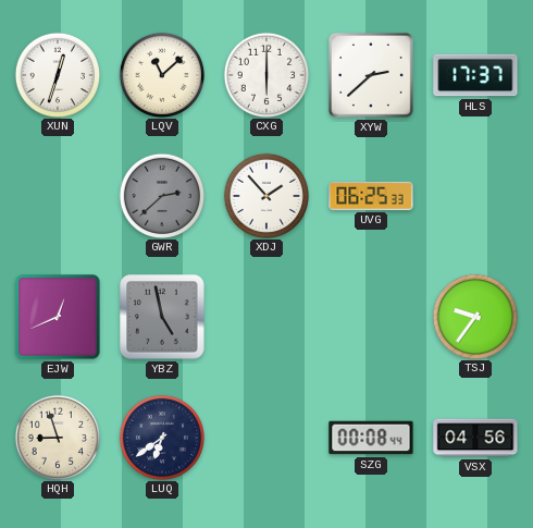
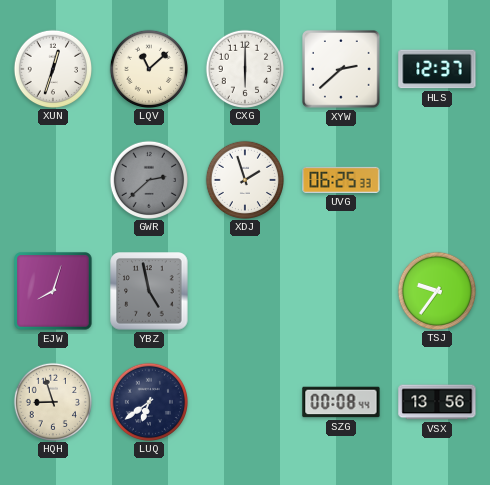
HLS: 17:37 -> 12:37
XDJ: 1:53 -> 1:57
EJW: 12:41 -> 8:03
VSX: 04:56 -> 13:56
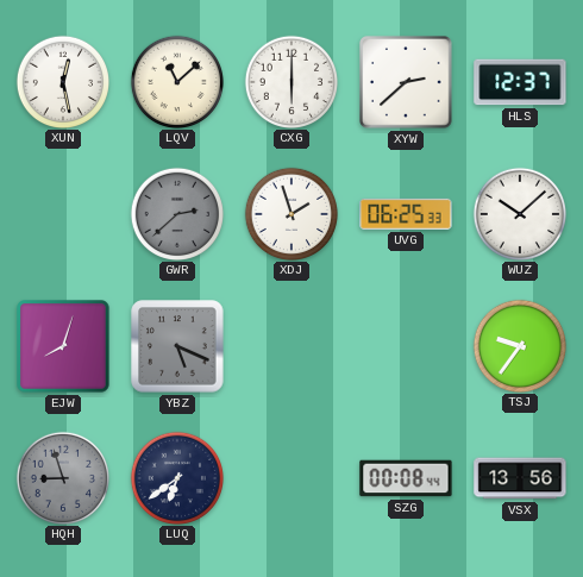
XUN: 12:33 -> 12:28
WUZ: none -> 10:08
YBZ: 4:58 -> 5:19
HQH dial: cream -> grey
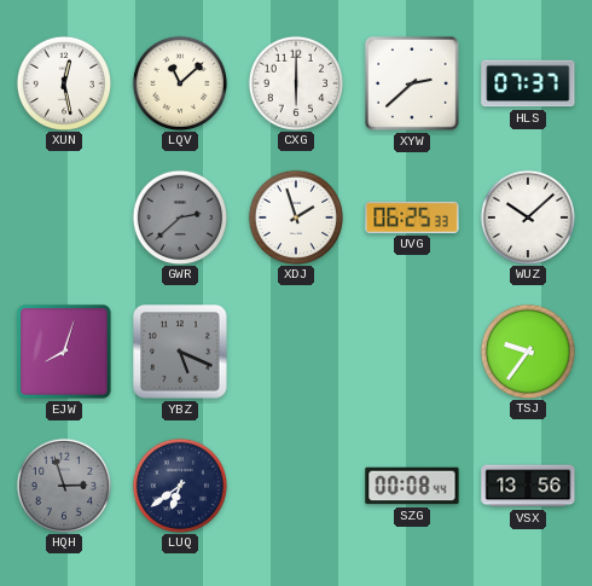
HLS: 12:37 -> 07:37
HQH: 8:57 -> 2:57
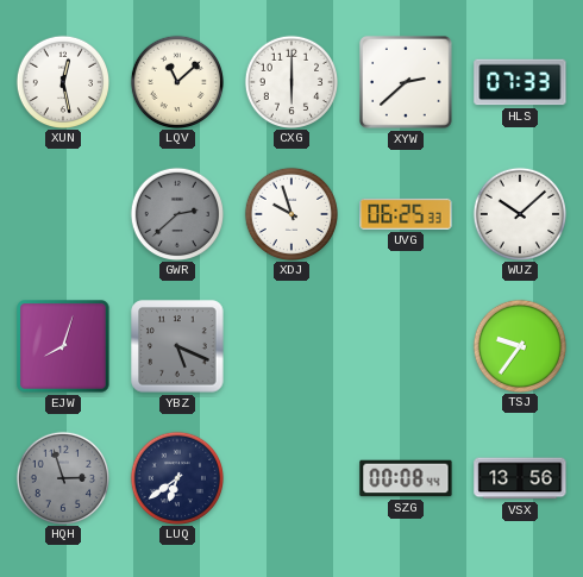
HLS: 07:37 -> 07:33
XDJ: 1:57 -> 9:57
